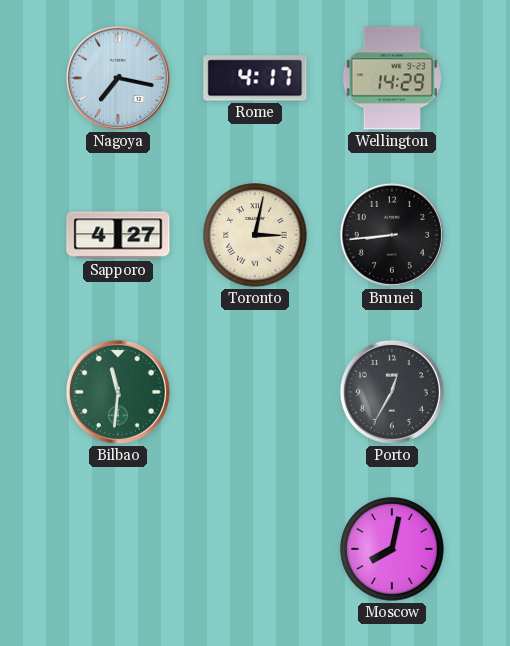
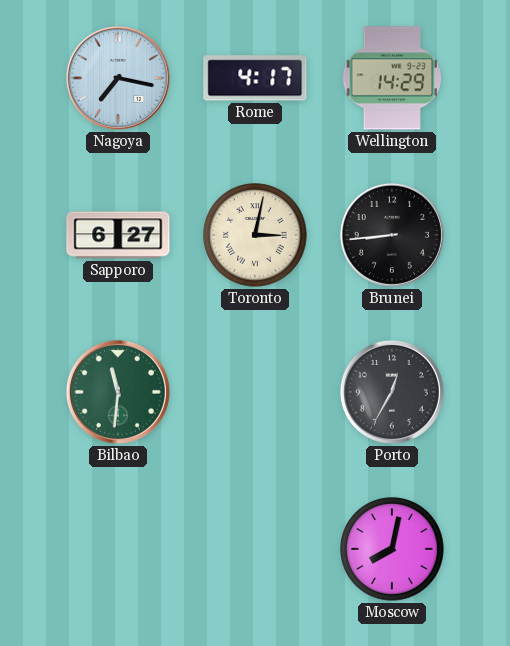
Sapporo: 4:27 -> 6:27
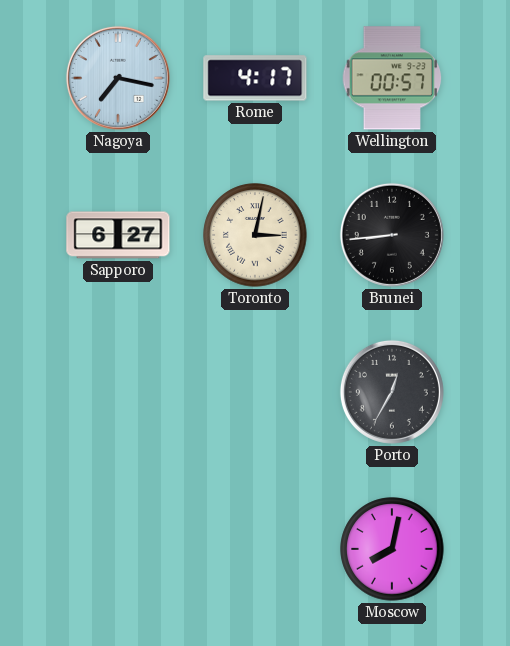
Wellington: 14:29 -> 00:57
Bilbao: 11:31 -> none
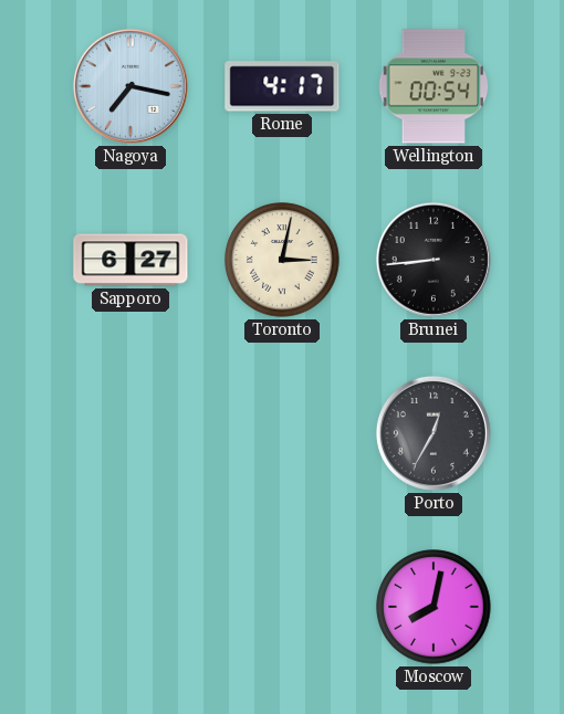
Wellington: 00:57 -> 00:54
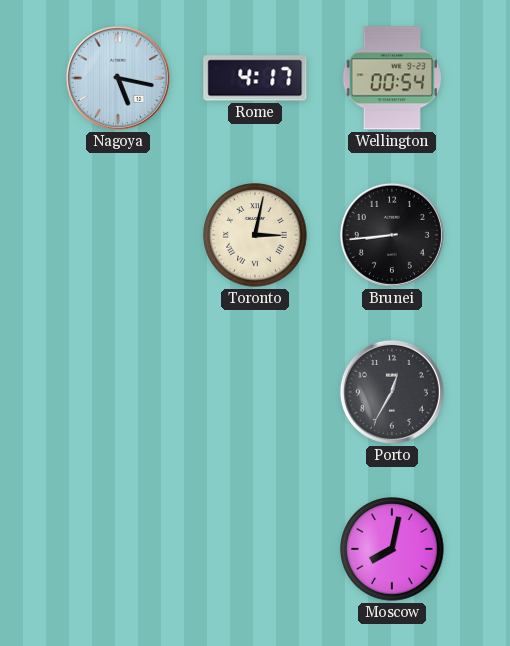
Nagoya: 7:17 -> 5:17
Sapporo: 6:27 -> none
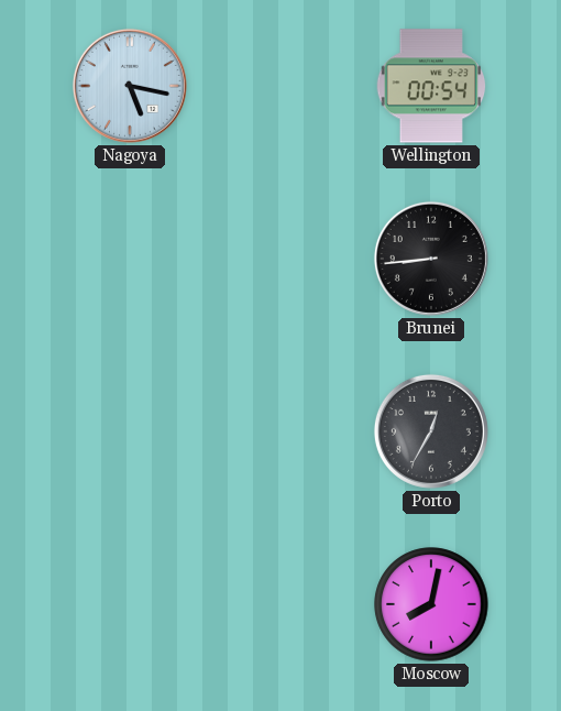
Rome: 4:17 -> none
Toronto: 3:02 -> none
